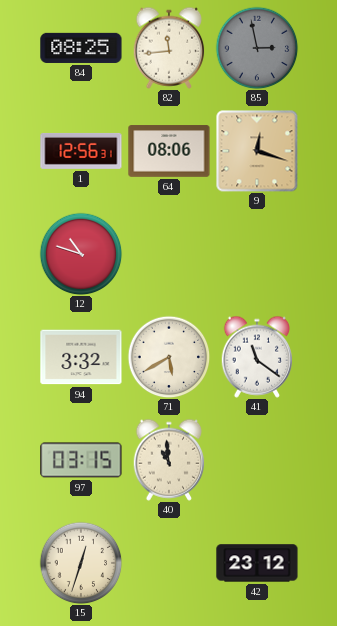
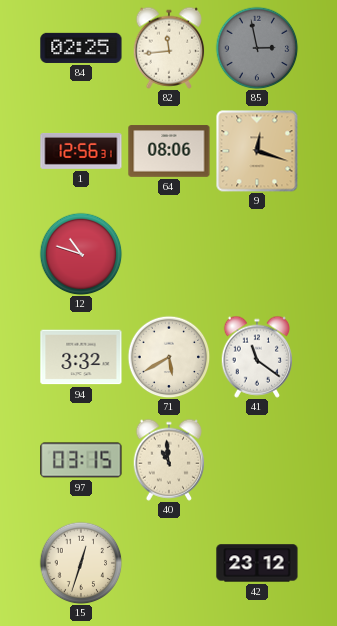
84: 08:25 -> 02:25
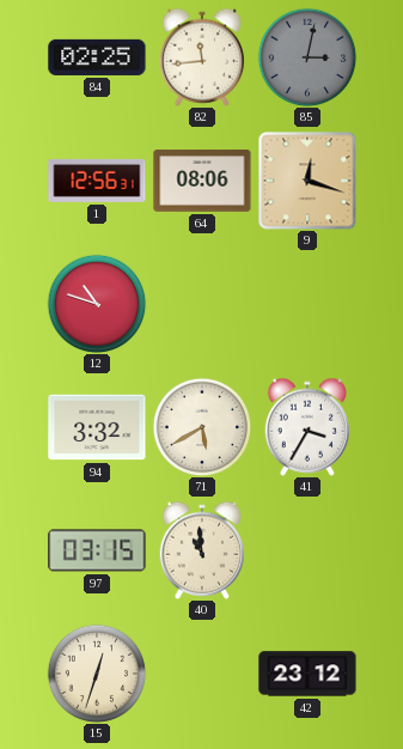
85: 2:58 -> 3:02
41: 11:21 -> 3:35
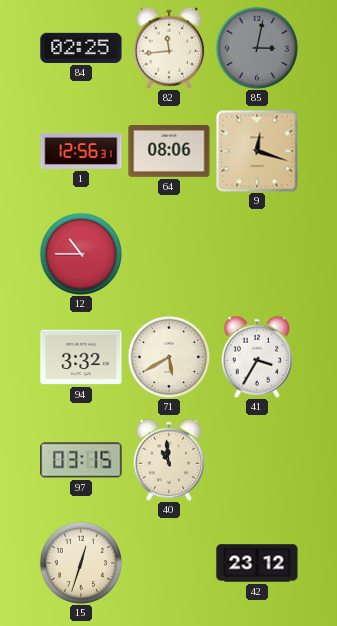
12: 10:48 -> 10:45
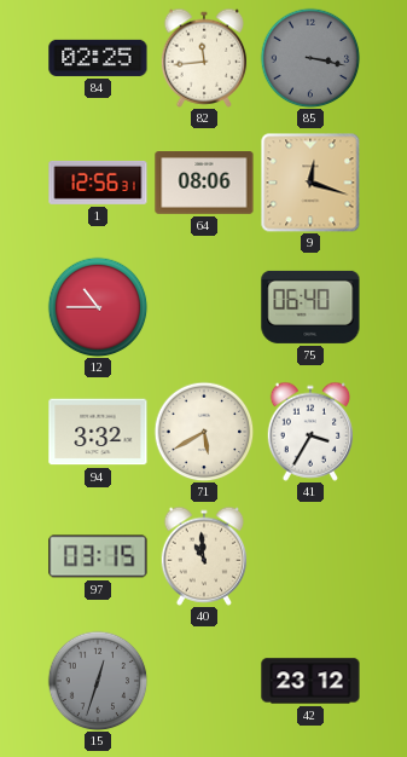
85: 3:02 -> 3:17
75: none -> 06:40
15 dial: cream -> grey
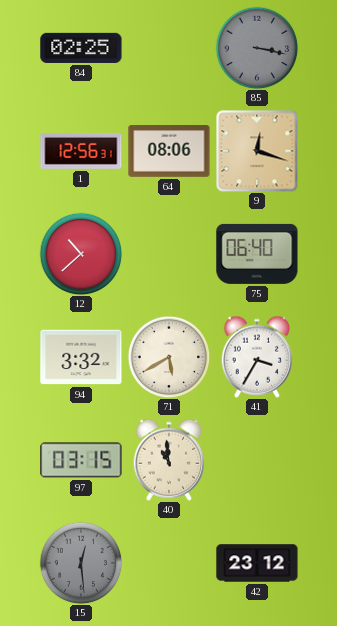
82: 11:44 -> none
12: 10:45 -> 10:38
15: 12:33 -> 12:29
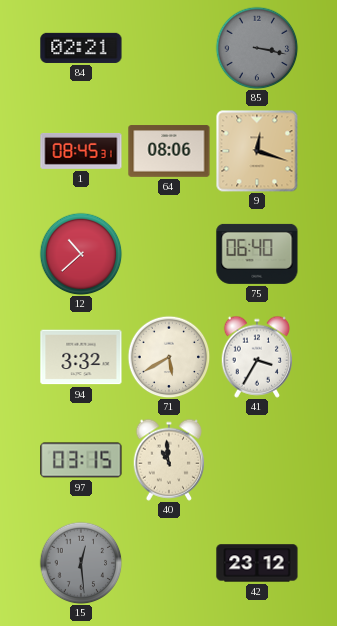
84: 02:25 -> 02:21
1: 12:56 -> 08:45
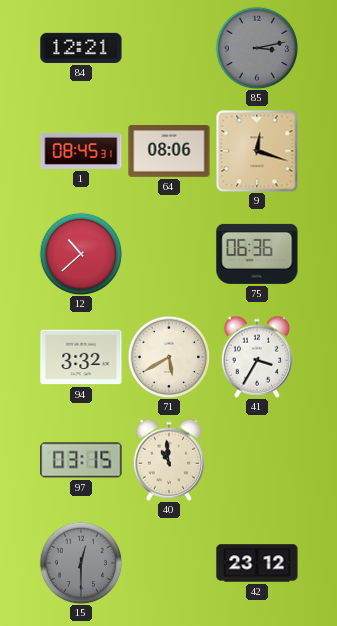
84: 02:21 -> 12:21
85: 3:17 -> 3:13
75: 06:40 -> 06:36
15: 12:29 -> 12:30
